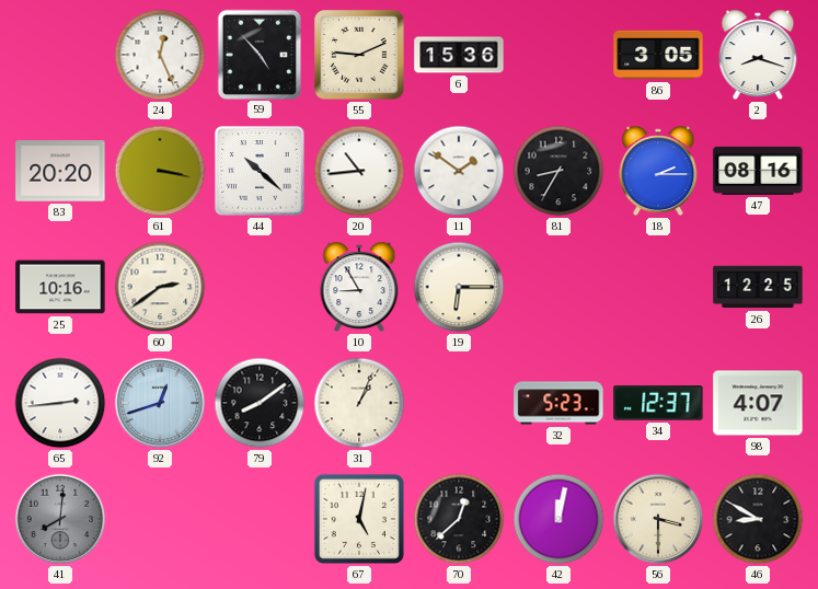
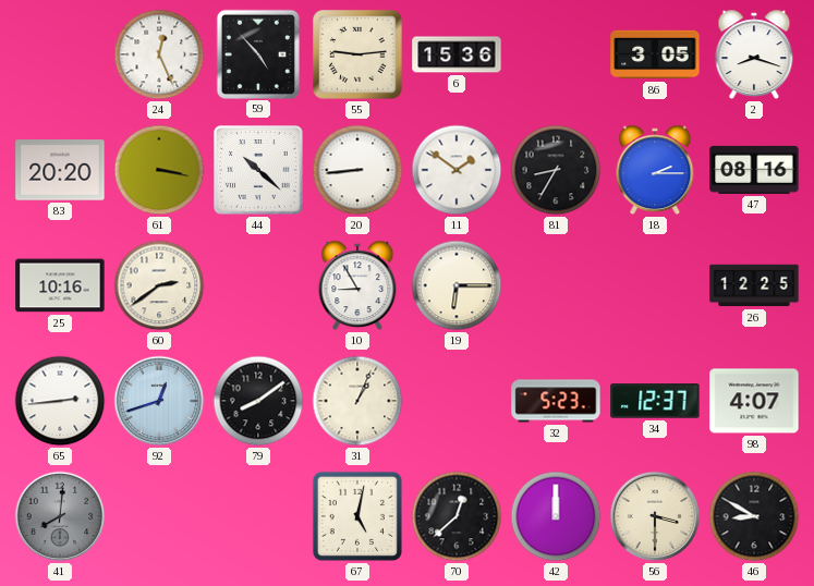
55: 9:11 -> 9:14
20: 10:44 -> 8:44
42: 12:02 -> 12:00
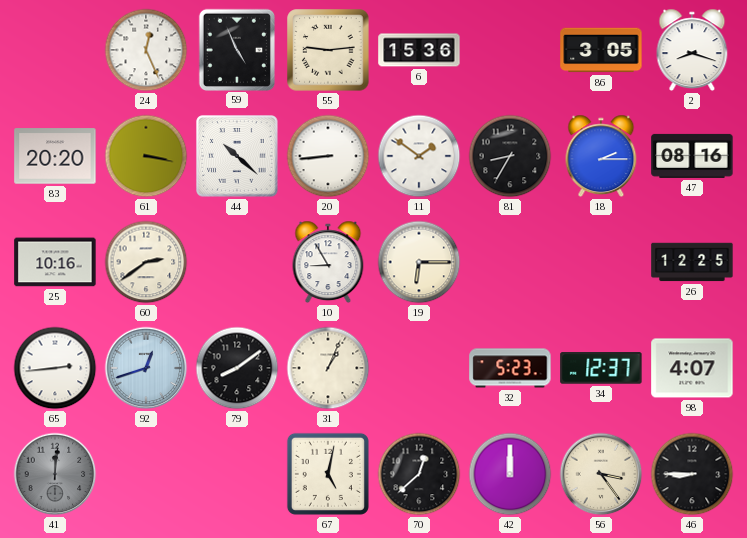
59: 4:53 -> 4:56
41: 8:01 -> 12:01
56: 3:30 -> 3:24
46: 8:50 -> 8:45
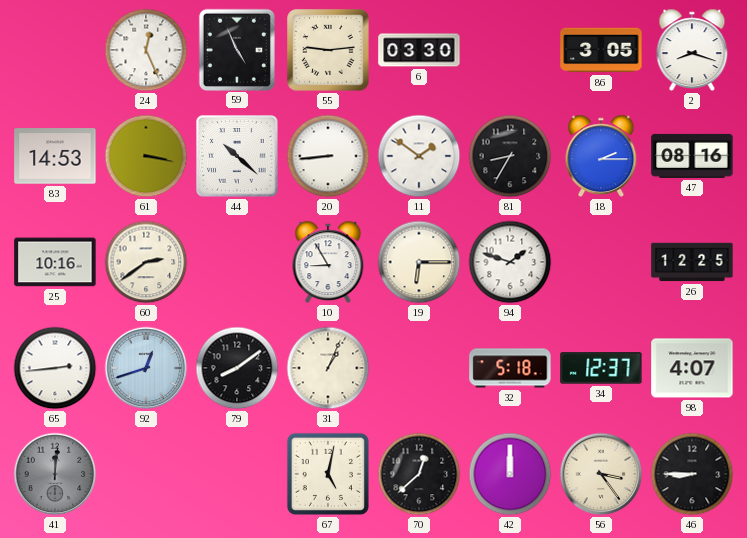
6: 15:36 -> 03:30
83: 20:20 -> 14:53
94: none -> 1:48
32: 5:23 -> 5:18
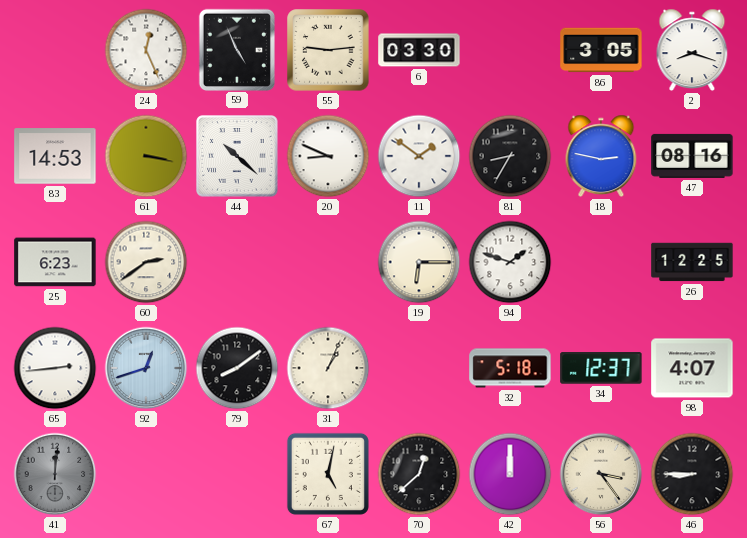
20: 8:44 -> 8:49
18: 2:15 -> 2:47
25: 10:16 -> 6:23
10: 8:55 -> none
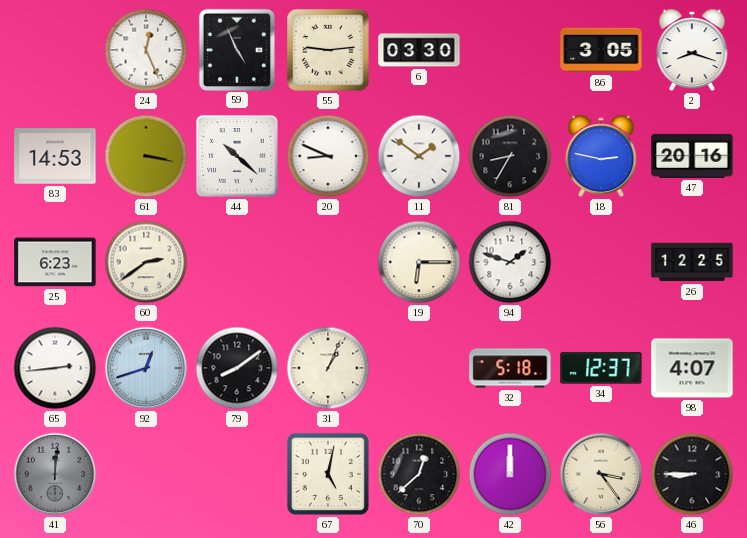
47: 08:16 -> 20:16
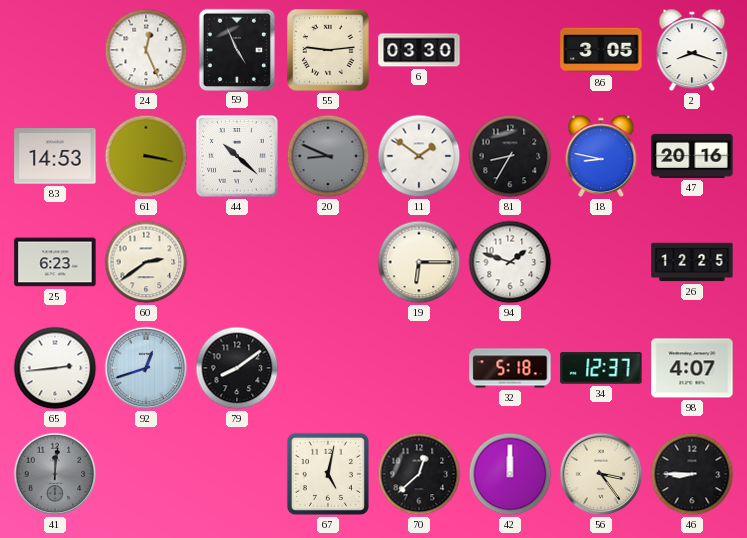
20 dial: white -> grey
18: 2:47 -> 8:47
31: 1:04 -> none
